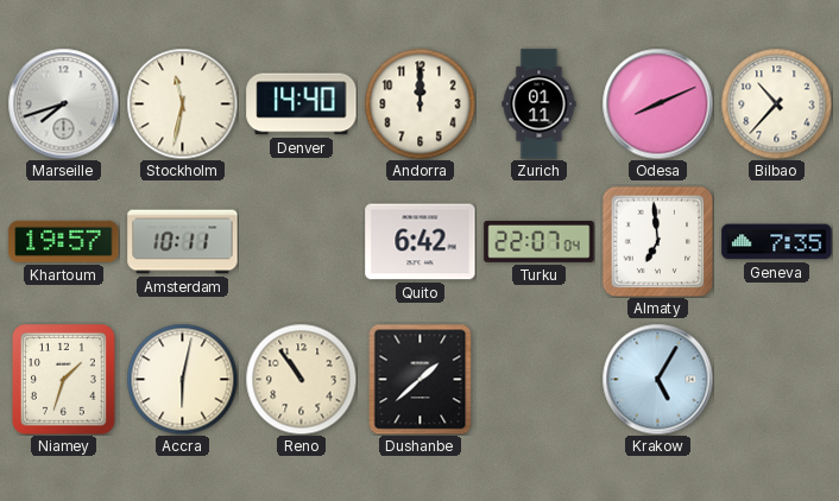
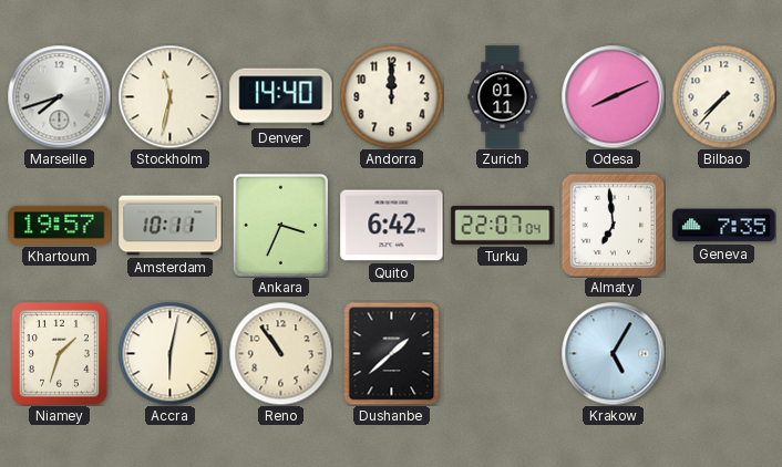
Bilbao: 10:37 -> 7:37
Ankara: none -> 3:34
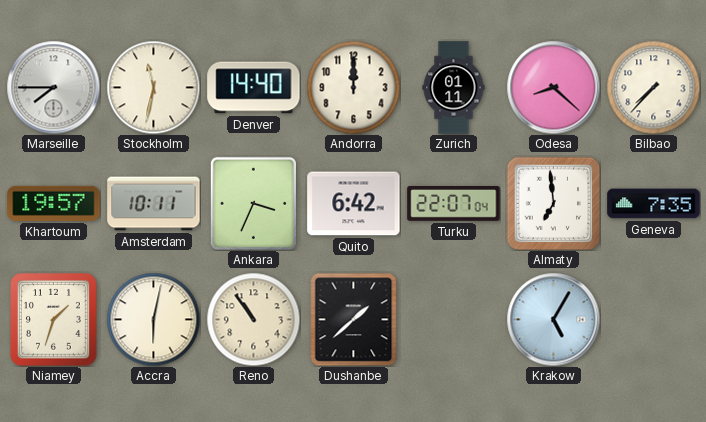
Marseille: 7:42 -> 7:45
Odesa: 8:11 -> 8:22
